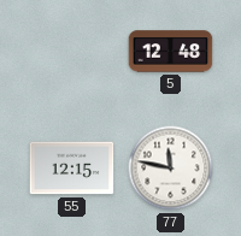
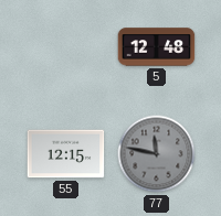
77 dial: white -> grey
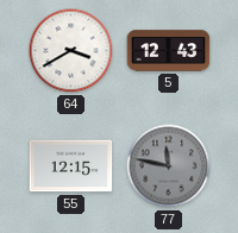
64: none -> 3:40
5: 12:48 -> 12:43
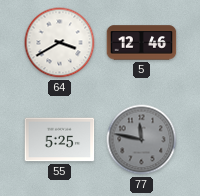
5: 12:43 -> 12:46
55: 12:15 -> 5:25
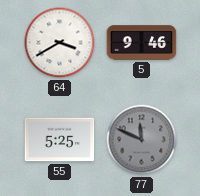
5: 12:46 -> 9:46
77: 11:47 -> 11:49
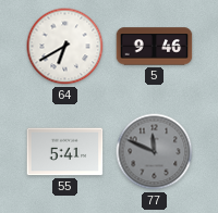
64: 3:40 -> 6:40
55: 5:25 -> 5:41
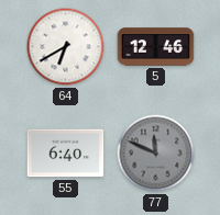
5: 9:46 -> 12:46
55: 5:41 -> 6:40
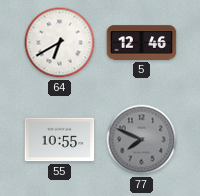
55: 6:40 -> 10:55
77: 11:49 -> 7:49
